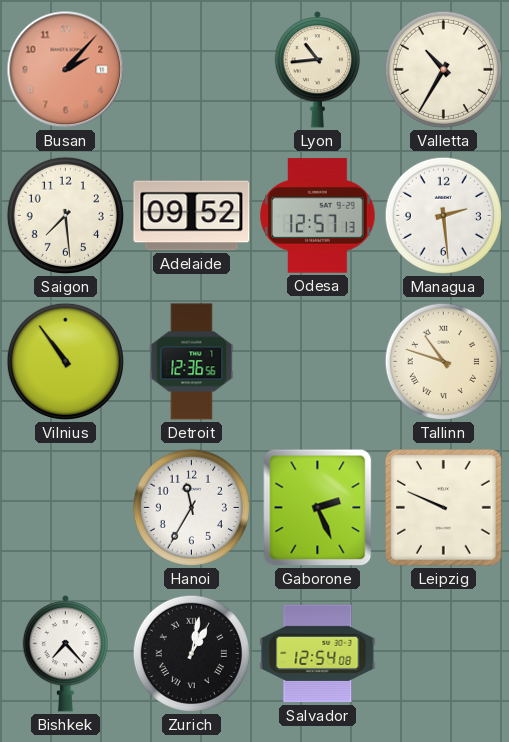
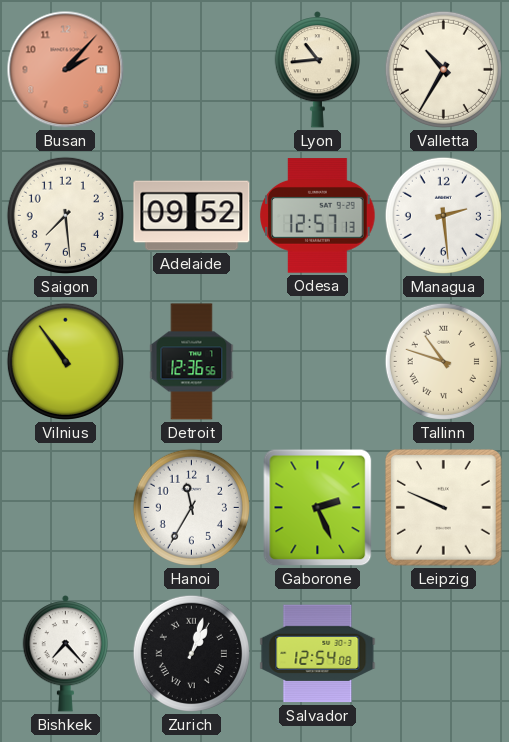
Zurich: 1:02 -> 1:03
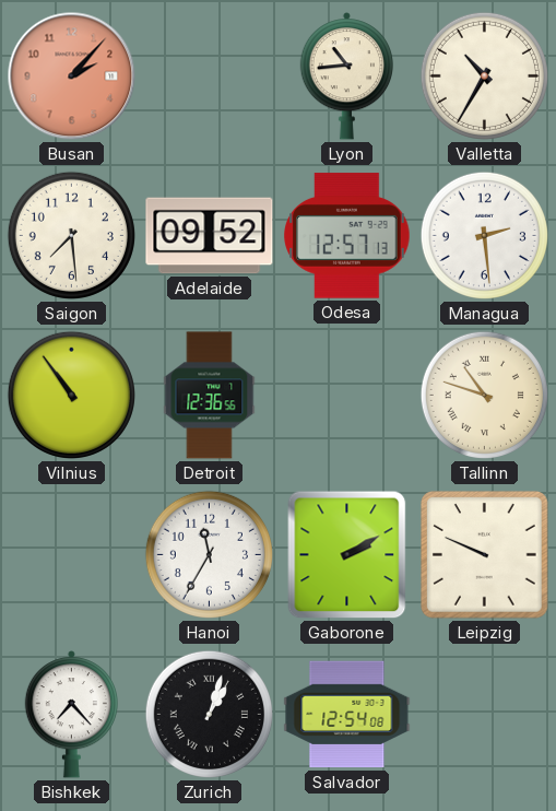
Gaborone: 2:26 -> 2:10
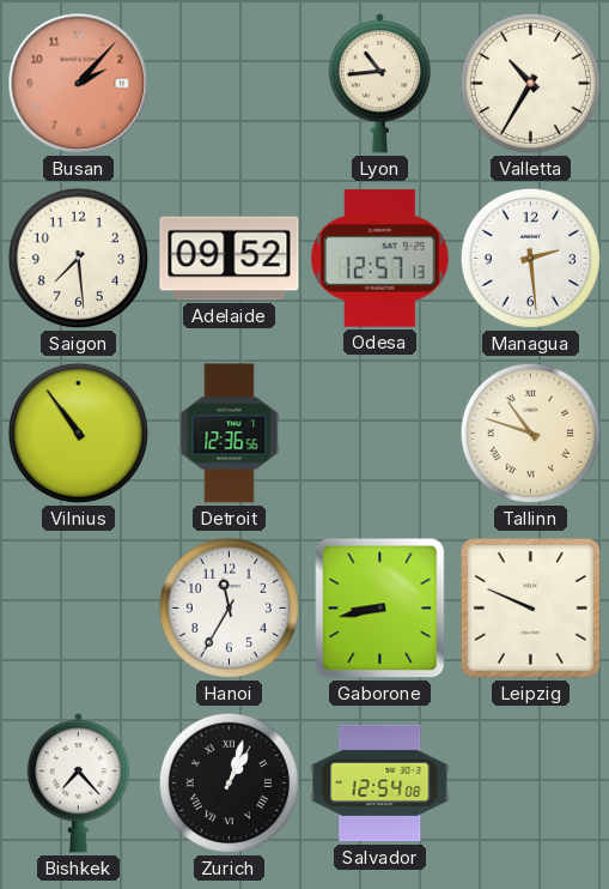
Gaborone: 2:10 -> 8:43
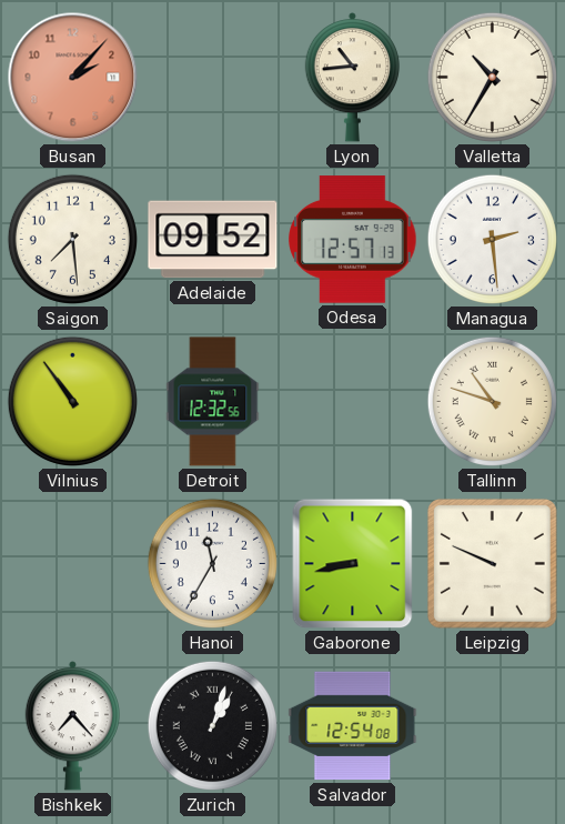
Detroit: 12:36 -> 12:32
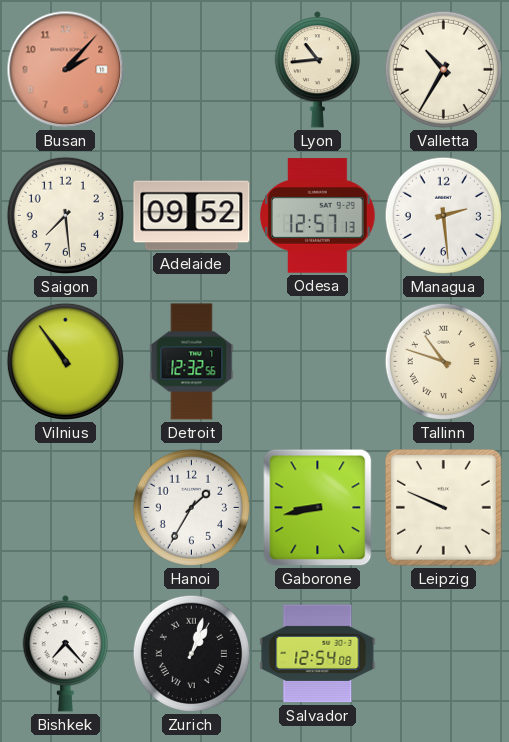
Hanoi: 11:35 -> 1:35
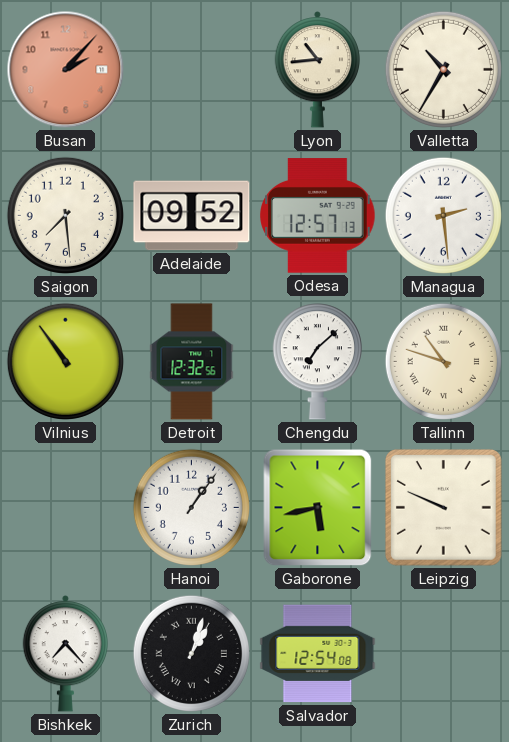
Chengdu: none -> 7:08
Hanoi: 1:35 -> 1:06
Gaborone: 8:43 -> 5:43
